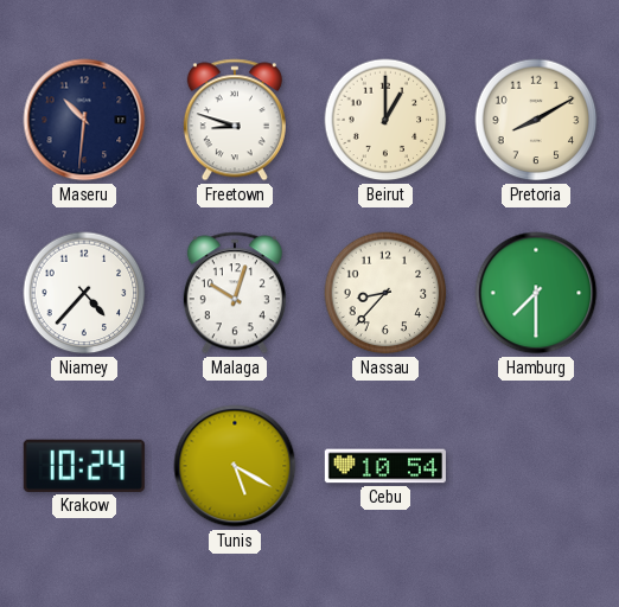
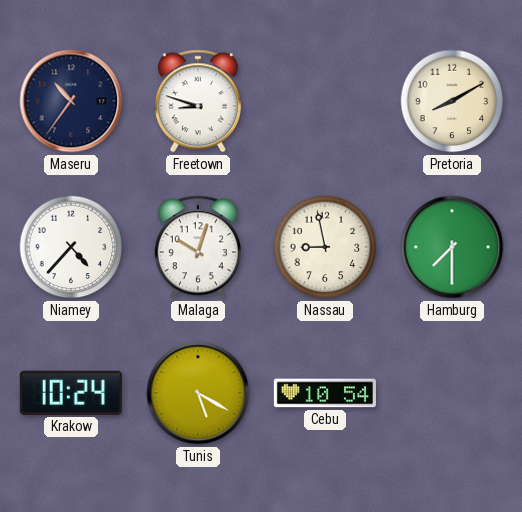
Maseru: 10:31 -> 10:36
Beirut: 1:00 -> none
Nassau: 8:37 -> 8:58
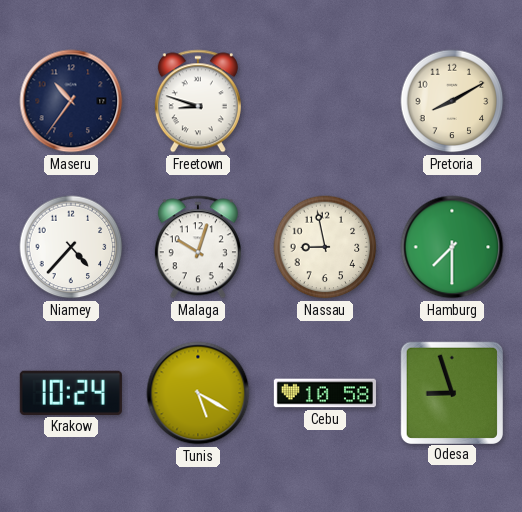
Cebu: 10:54 -> 10:58
Odesa: none -> 8:57
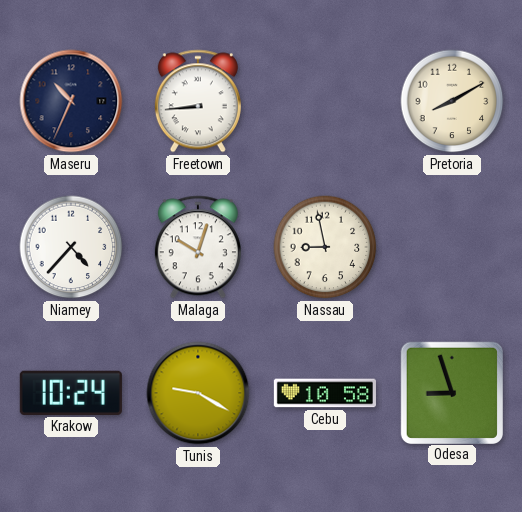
Maseru: 10:36 -> 10:34
Freetown: 8:48 -> 8:44
Hamburg: 7:30 -> none
Tunis: 5:20 -> 9:20
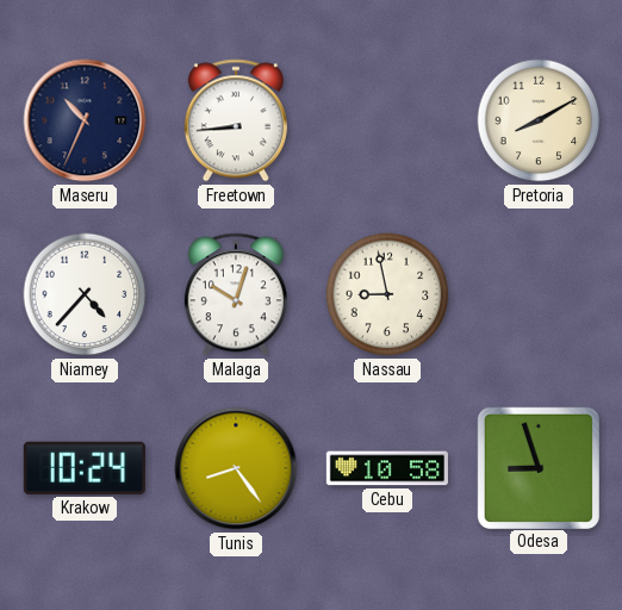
Tunis: 9:20 -> 8:24
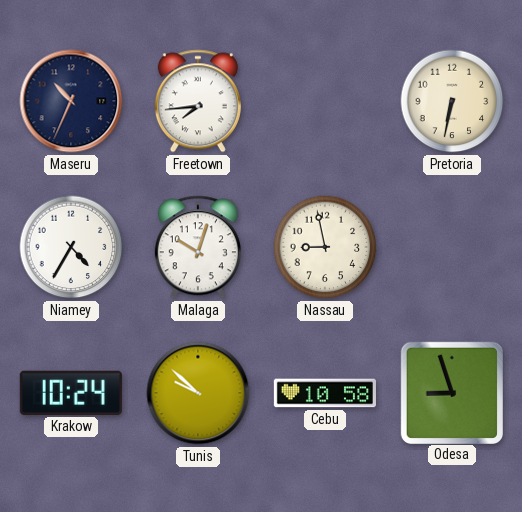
Freetown: 8:44 -> 7:44
Pretoria: 8:10 -> 6:32
Niamey: 4:37 -> 4:35
Tunis: 8:24 -> 9:52
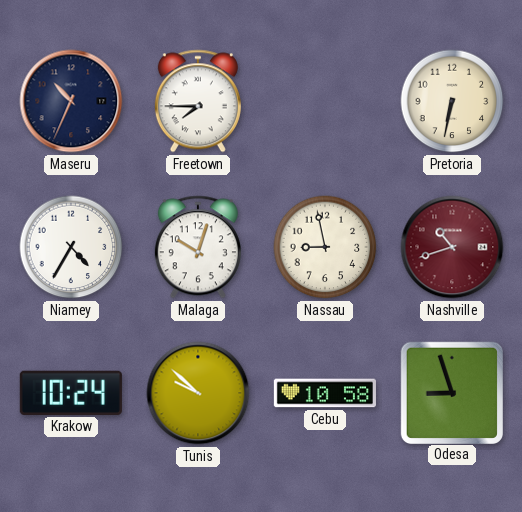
Freetown: 7:44 -> 7:45
Nashville: none -> 10:42
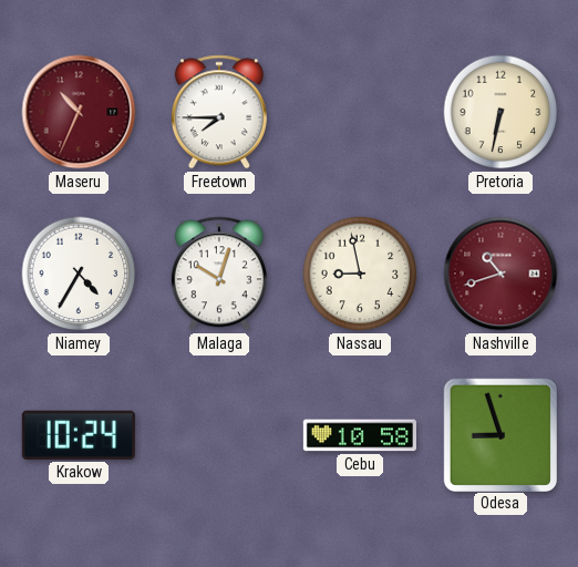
Maseru dial: navy -> burgundy
Tunis: 9:52 -> none
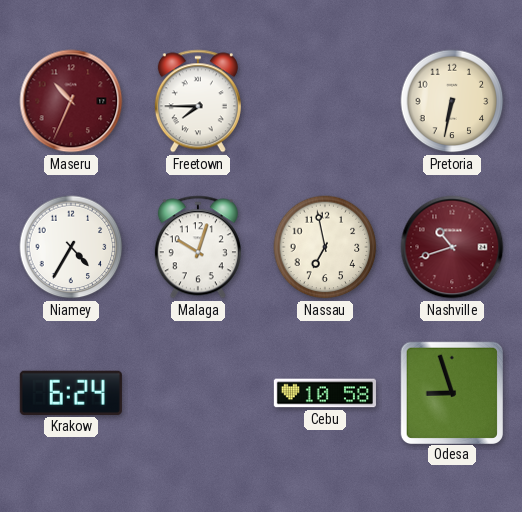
Nassau: 8:58 -> 6:58
Krakow: 10:24 -> 6:24
